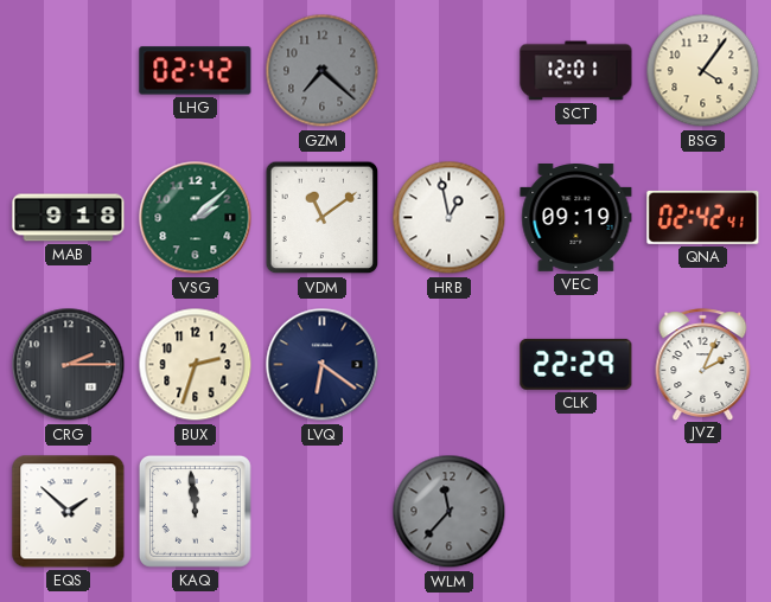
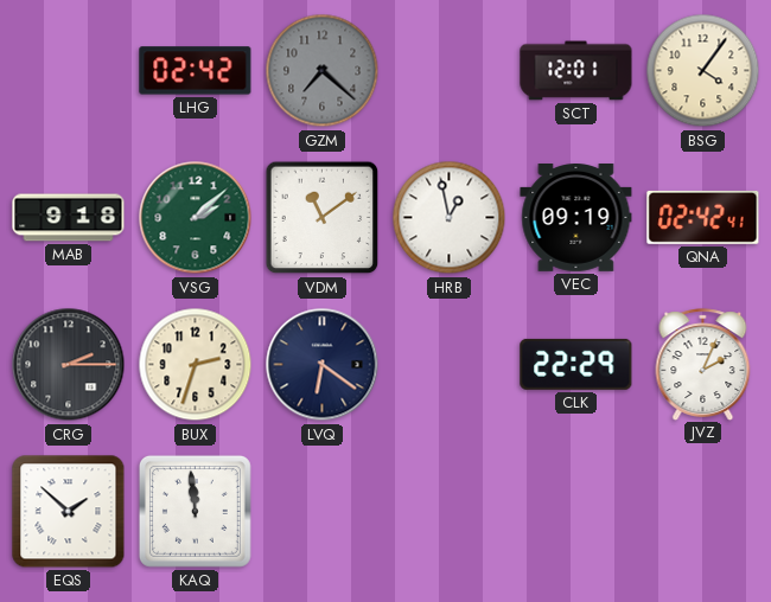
WLM: 11:37 -> none
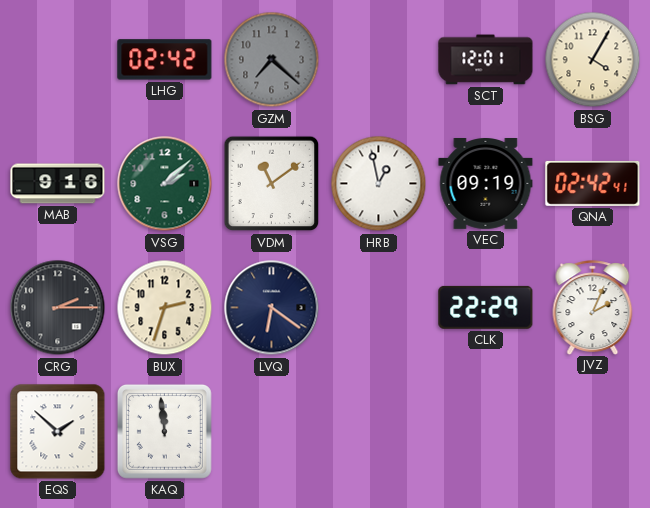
BSG: 4:06 -> 4:05
MAB: 9:18 -> 9:16
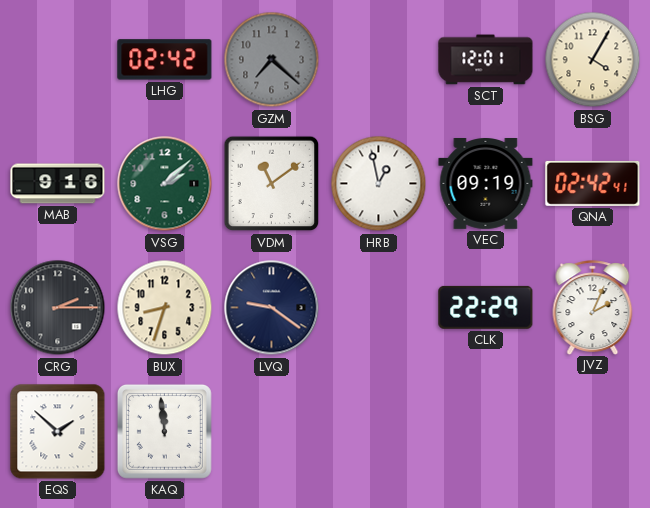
BUX: 2:33 -> 8:33
LVQ: 6:21 -> 9:21
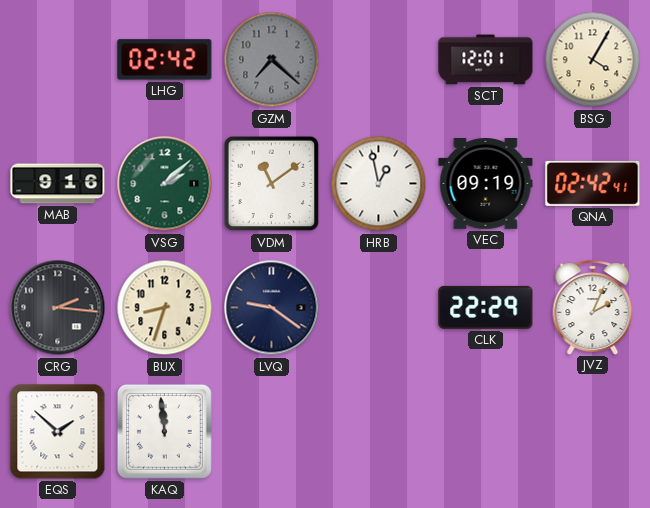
CRG: 2:15 -> 2:16
